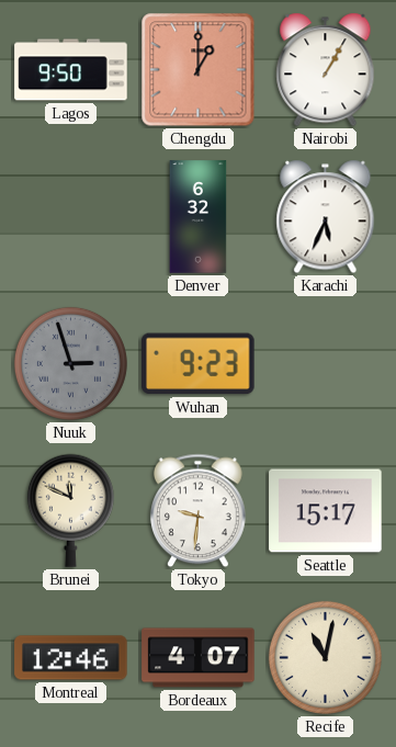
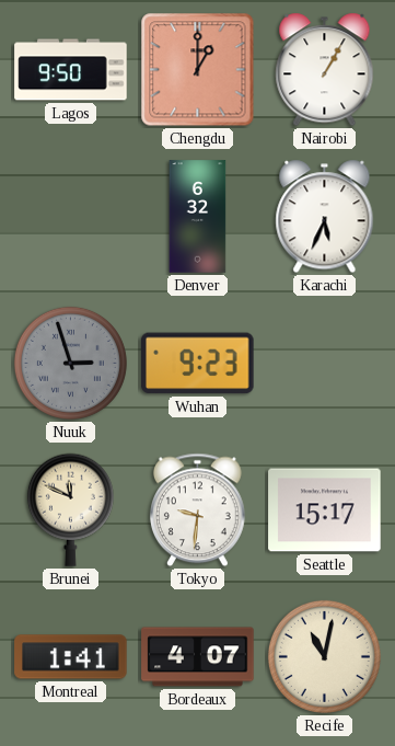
Montreal: 12:46 -> 1:41
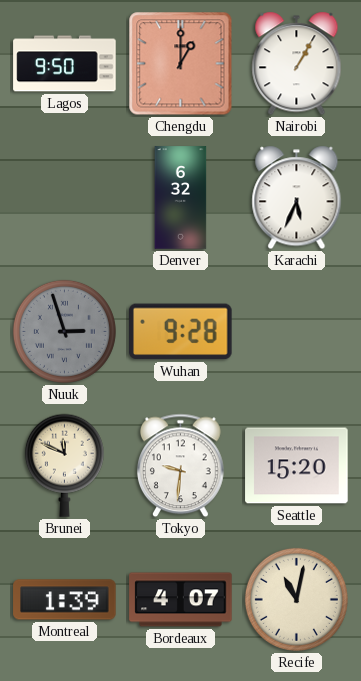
Wuhan: 9:23 -> 9:28
Seattle: 15:17 -> 15:20
Montreal: 1:41 -> 1:39
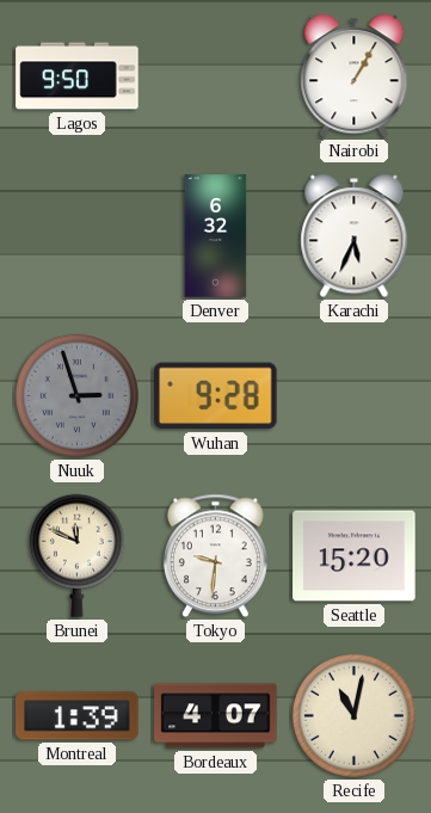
Chengdu: 1:00 -> none
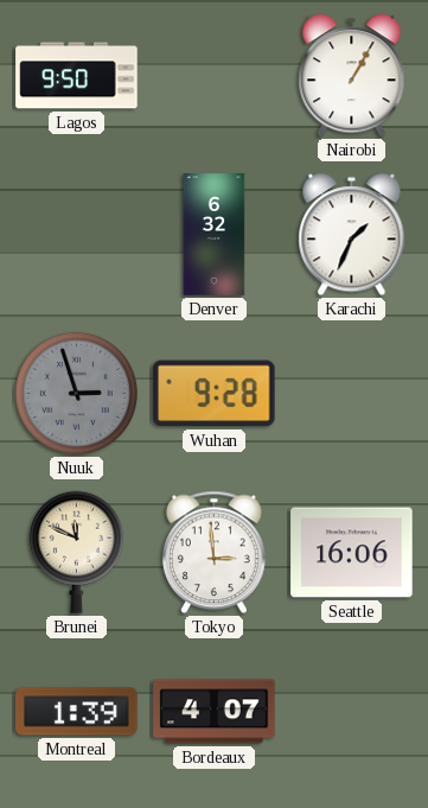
Karachi: 5:34 -> 1:34
Tokyo: 9:31 -> 2:59
Seattle: 15:20 -> 16:06
Recife: 11:02 -> none
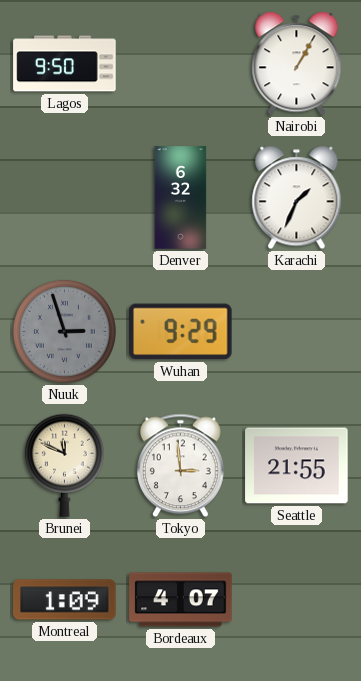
Wuhan: 9:28 -> 9:29
Seattle: 16:06 -> 21:55
Montreal: 1:39 -> 1:09
